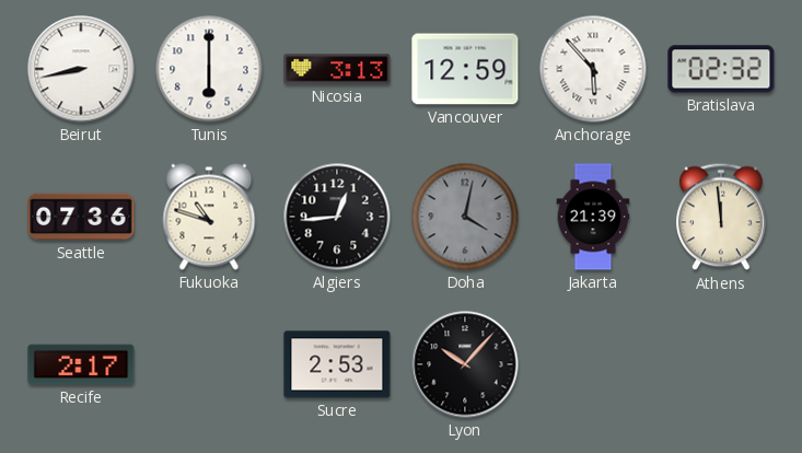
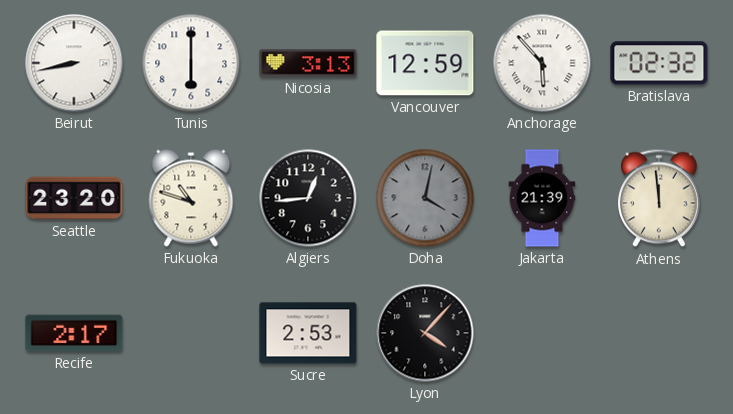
Seattle: 07:36 -> 23:20
Lyon: 10:07 -> 4:07
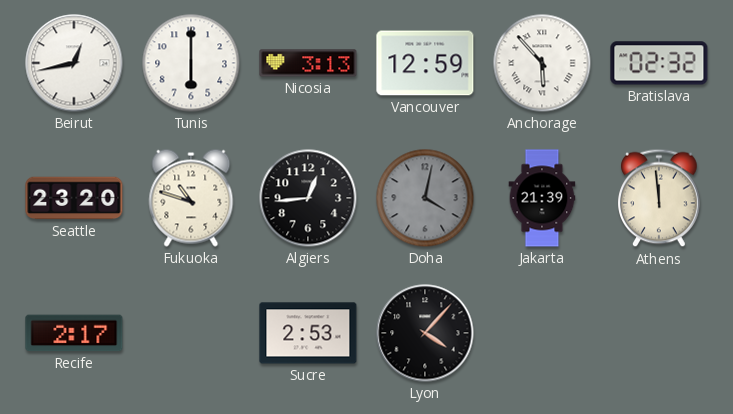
Beirut: 8:43 -> 12:43
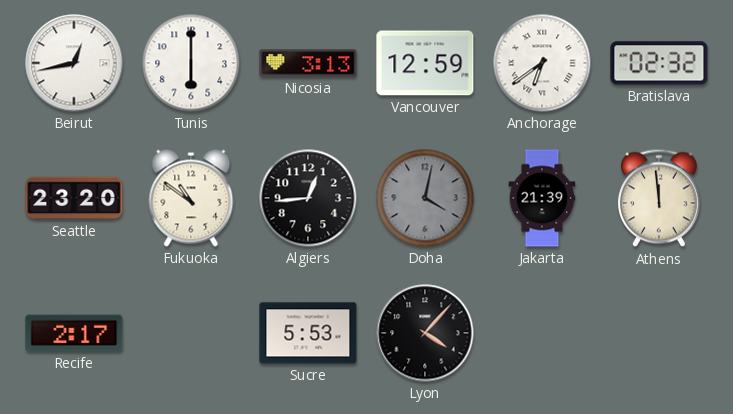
Anchorage: 5:53 -> 6:39
Fukuoka: 10:48 -> 10:51
Sucre: 2:53 -> 5:53
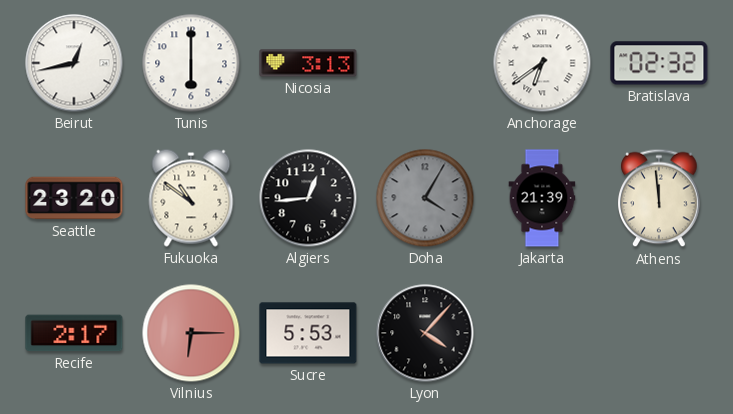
Vancouver: 12:59 -> none
Doha: 4:02 -> 4:05
Vilnius: none -> 6:15
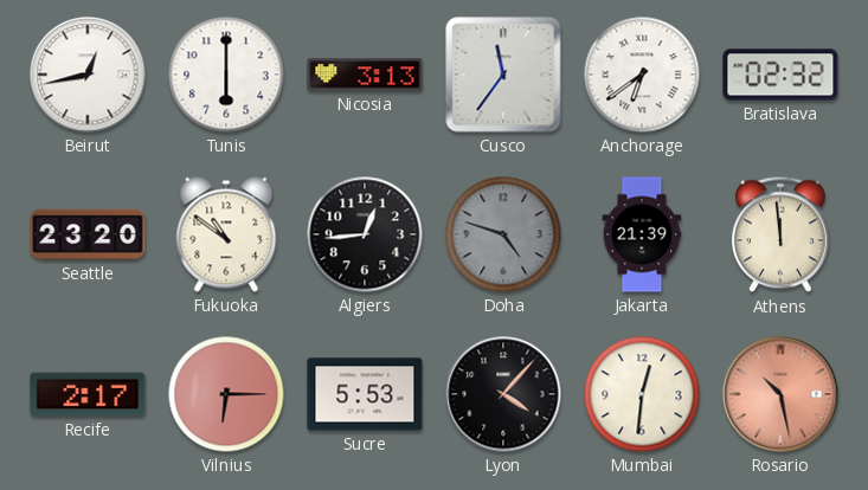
Cusco: none -> 11:36
Doha: 4:05 -> 4:48
Mumbai: none -> 12:31
Rosario: none -> 10:28
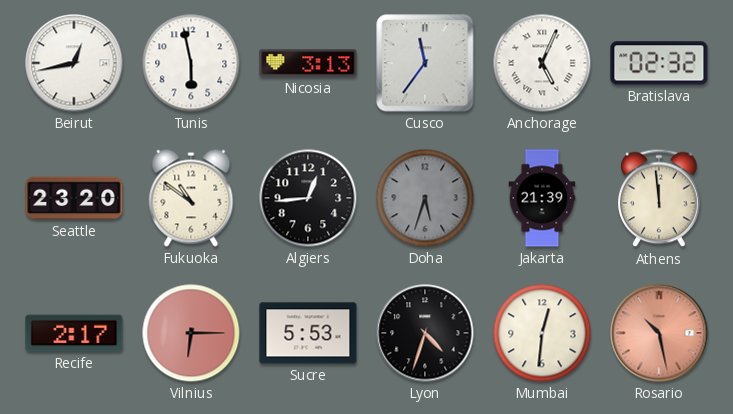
Tunis: 6:00 -> 5:58
Anchorage: 6:39 -> 5:04
Doha: 4:48 -> 5:33
Lyon: 4:07 -> 4:33
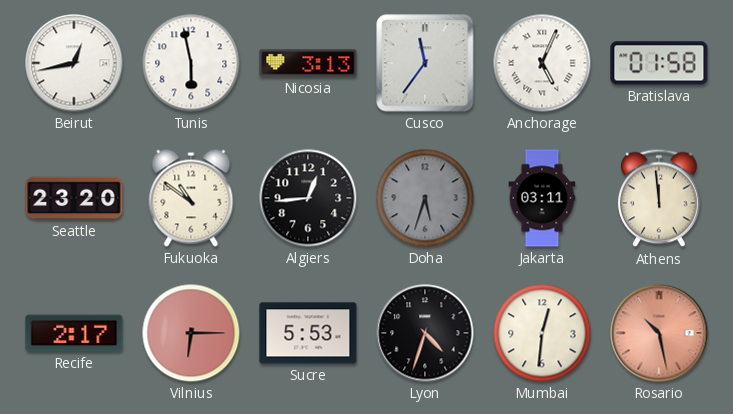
Bratislava: 02:32 -> 01:58
Jakarta: 21:39 -> 03:11
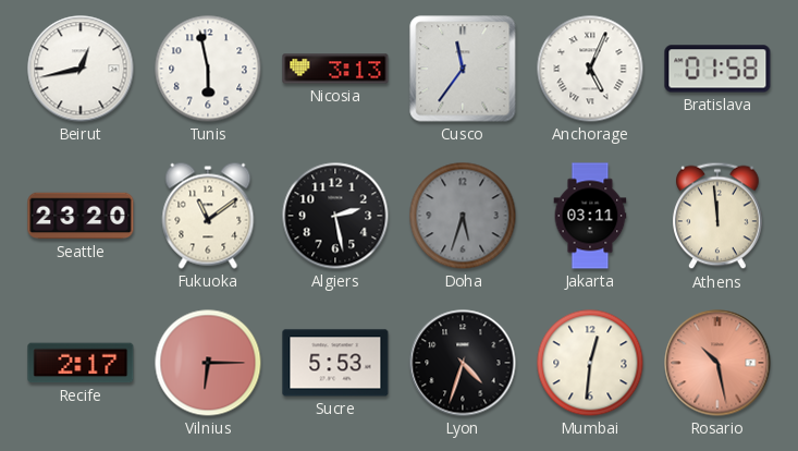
Fukuoka: 10:51 -> 11:09
Algiers: 12:44 -> 2:28
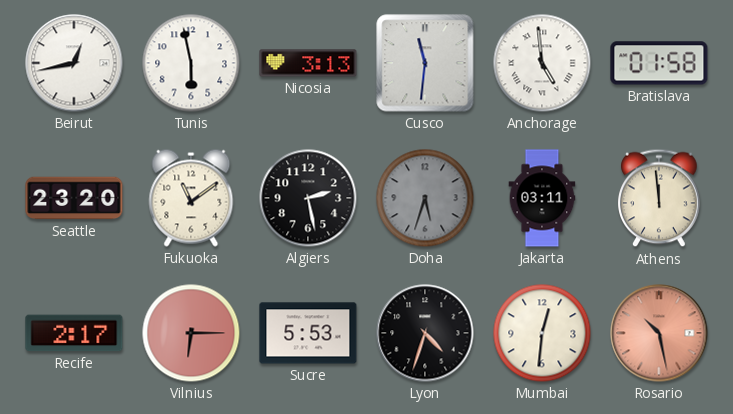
Cusco: 11:36 -> 11:31
Anchorage: 5:04 -> 4:59
